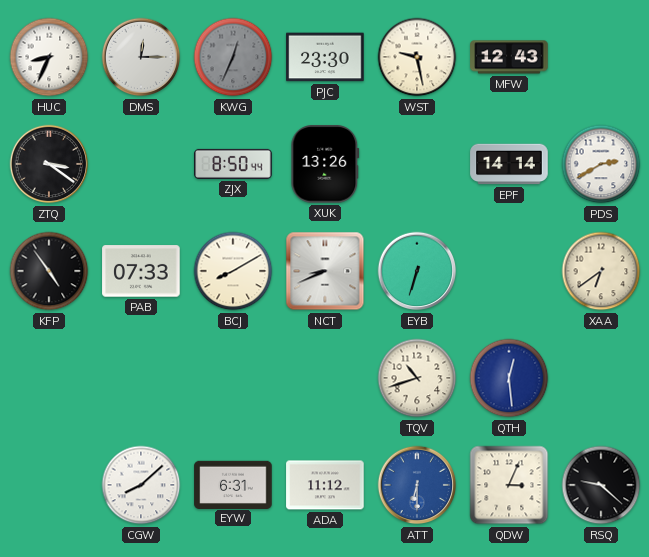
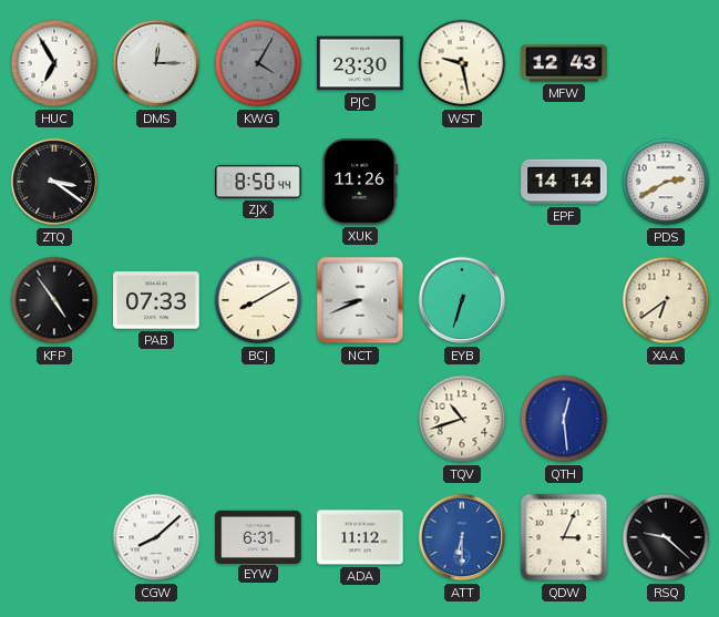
HUC: 8:34 -> 6:55
KWG: 12:34 -> 4:05
XUK: 13:26 -> 11:26
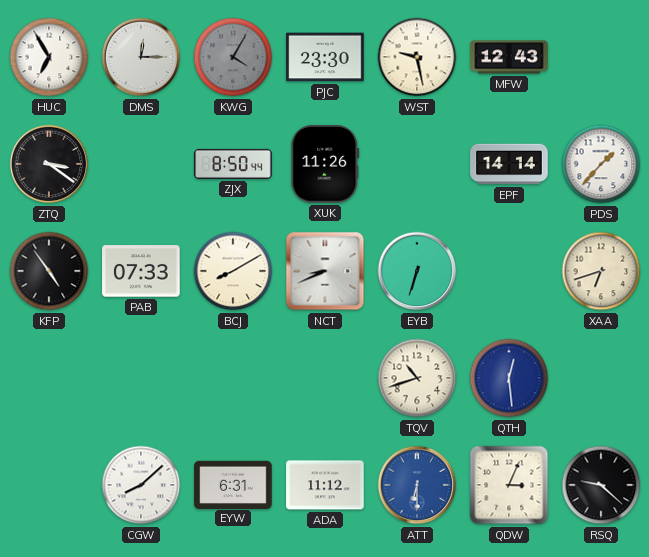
PDS: 2:40 -> 1:37
XAA: 6:39 -> 6:42
